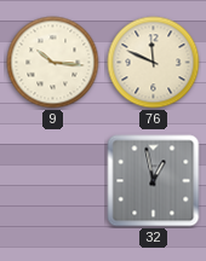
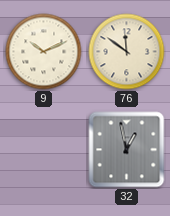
9: 10:16 -> 10:11
76: 11:49 -> 11:51
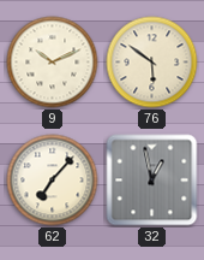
76: 11:51 -> 5:51
62: none -> 7:07
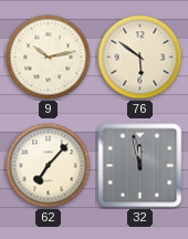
9: 10:11 -> 10:13
32: 12:58 -> 11:58
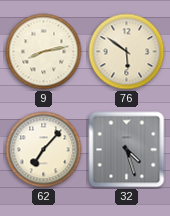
9: 10:13 -> 8:13
32: 11:58 -> 4:27
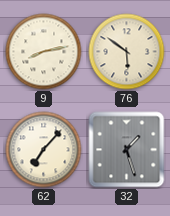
32: 4:27 -> 1:27
